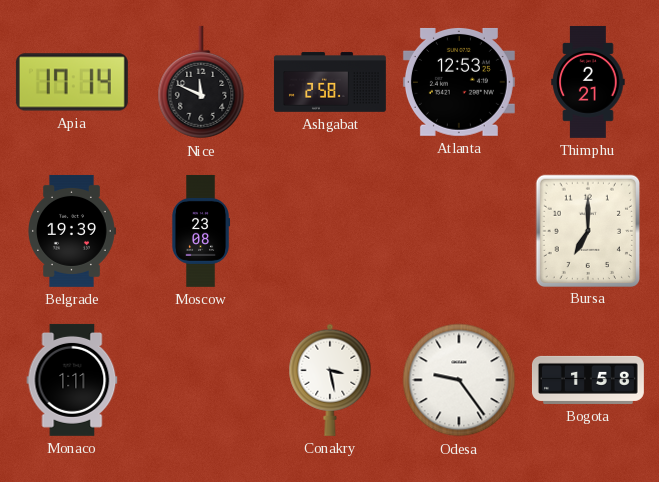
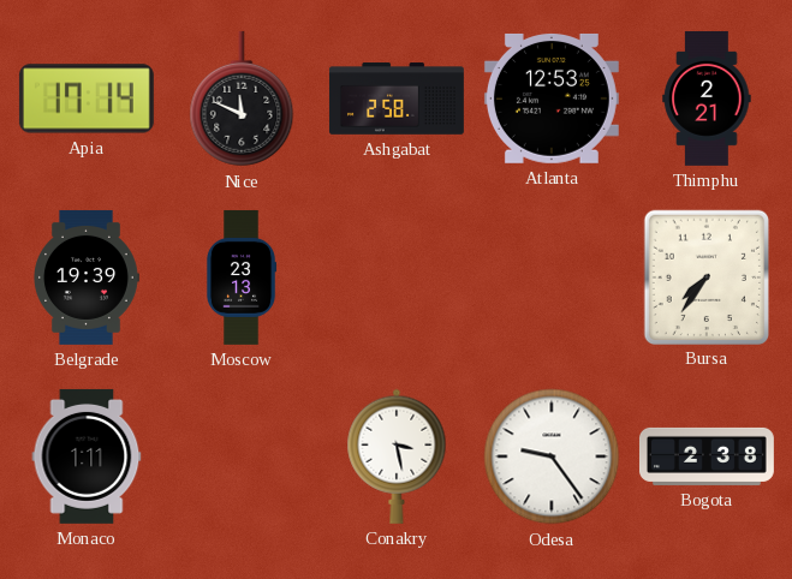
Moscow: 23:08 -> 23:13
Bursa: 7:00 -> 7:36
Bogota: 1:58 -> 2:38
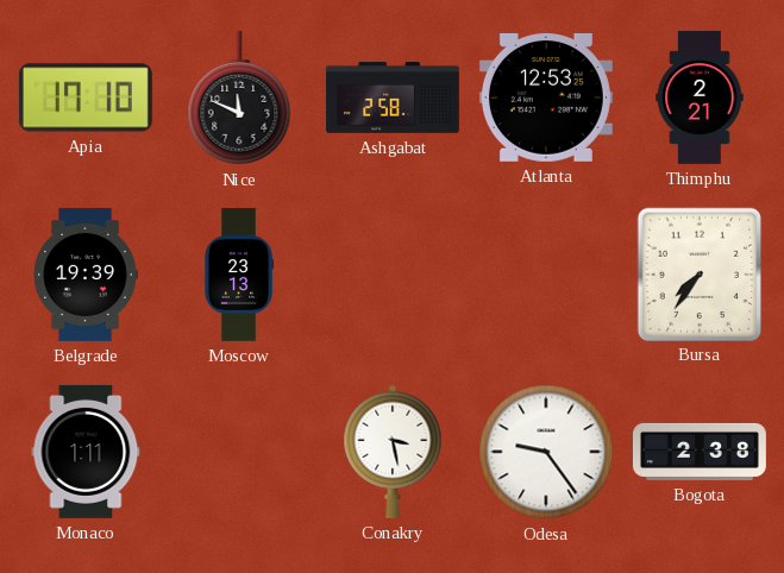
Apia: 17:14 -> 17:10
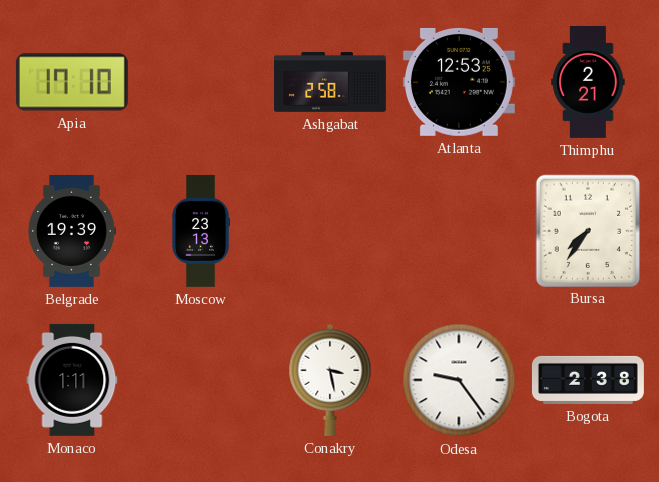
Nice: 11:49 -> none
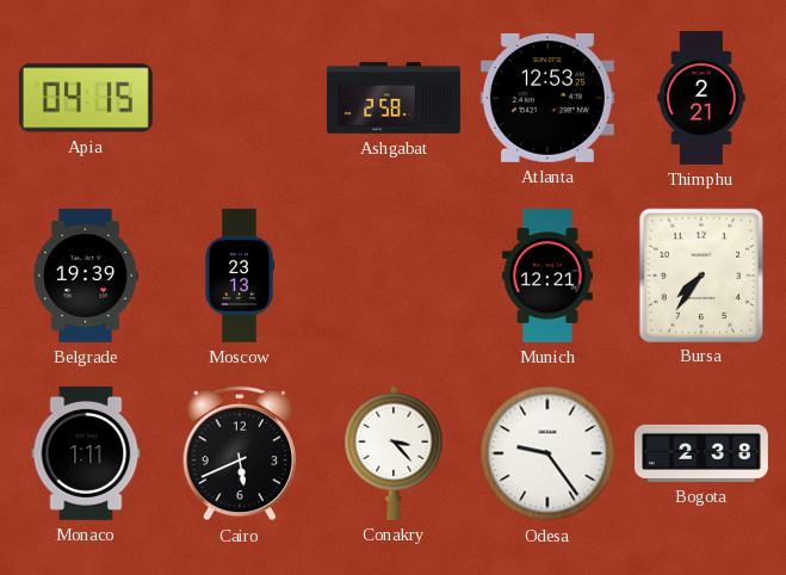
Apia: 17:10 -> 04:15
Munich: none -> 12:21
Cairo: none -> 5:41
Conakry: 3:28 -> 3:23
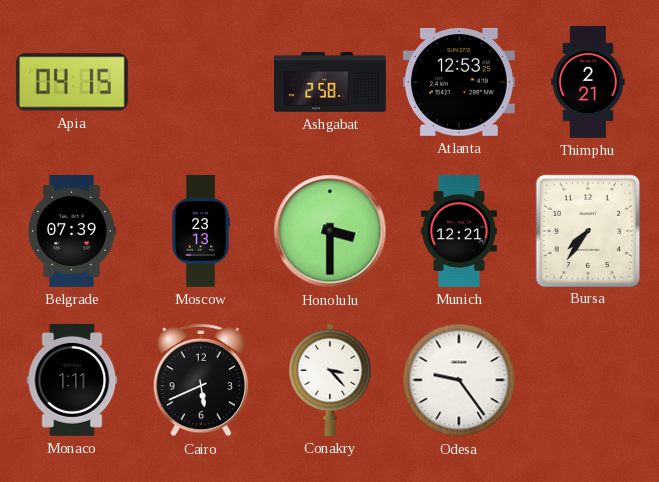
Belgrade: 19:39 -> 07:39
Honolulu: none -> 3:30
Bogota: 2:38 -> none
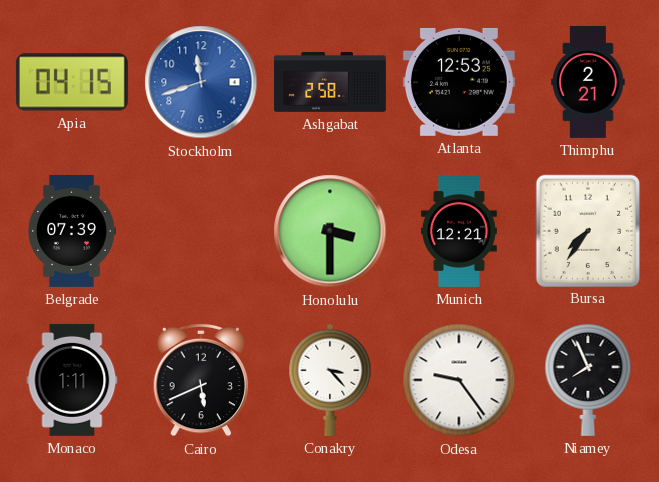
Stockholm: none -> 11:42
Moscow: 23:13 -> none
Niamey: none -> 7:56
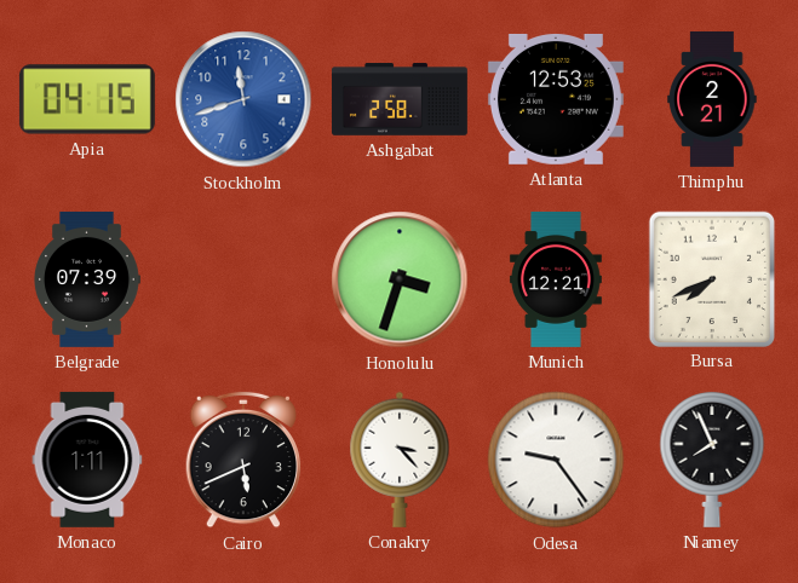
Honolulu: 3:30 -> 3:33
Bursa: 7:36 -> 7:41
